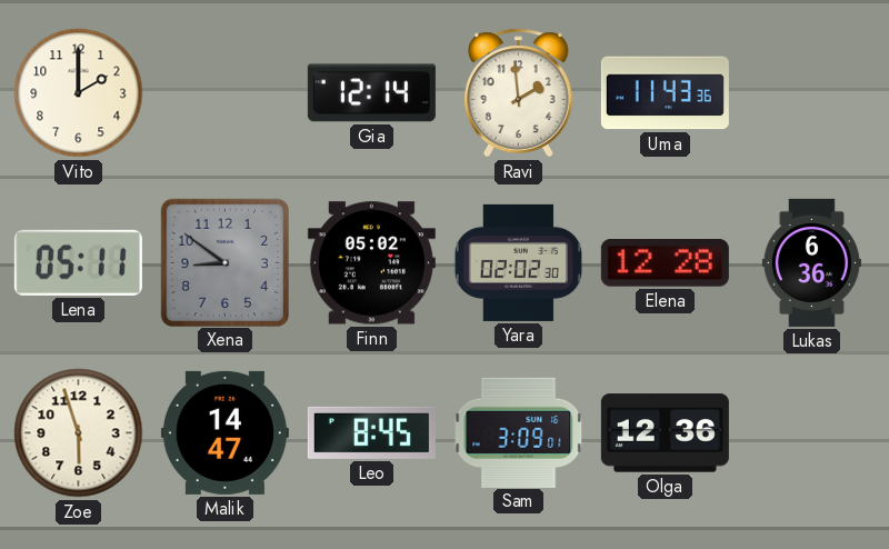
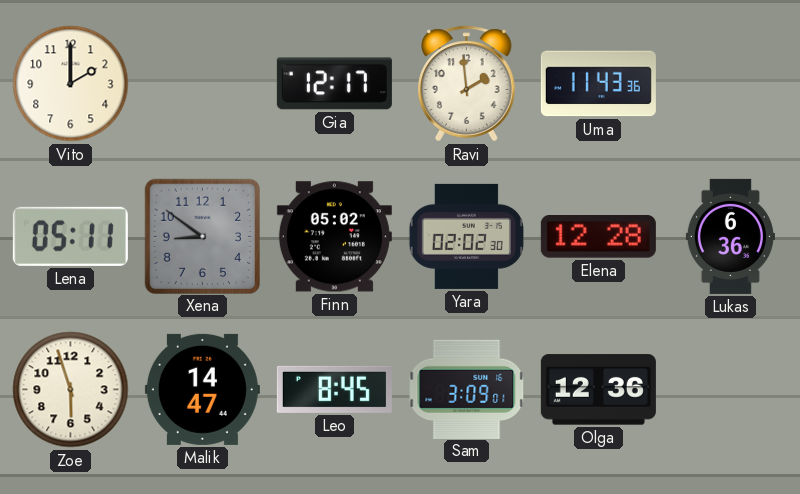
Gia: 12:14 -> 12:17
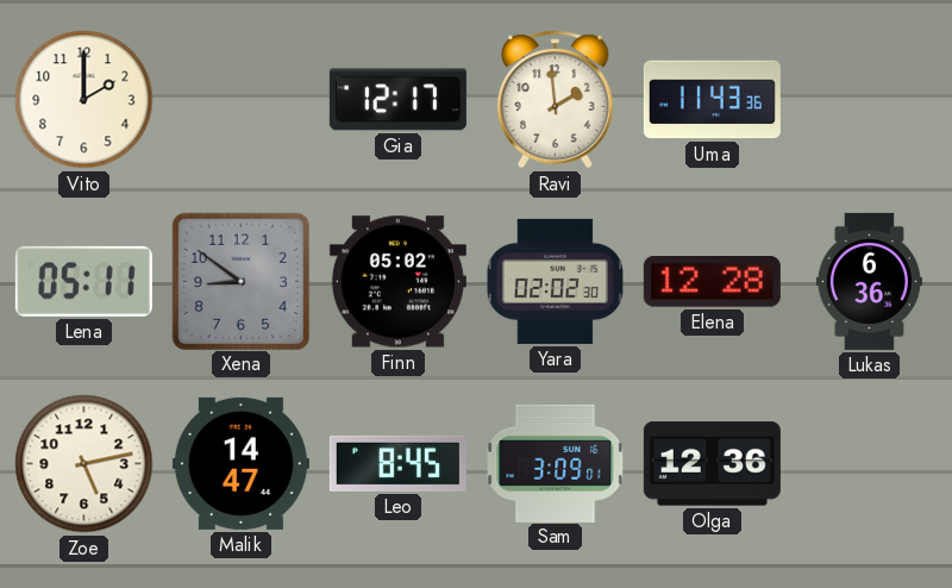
Zoe: 5:57 -> 5:13
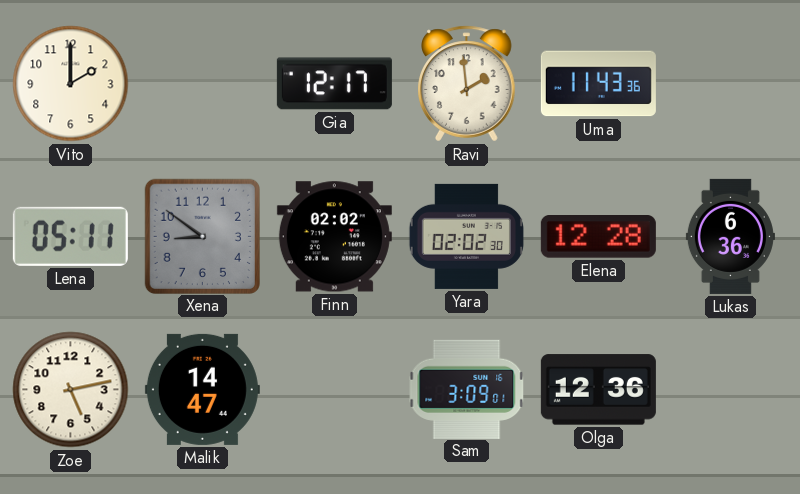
Finn: 05:02 -> 02:02
Leo: 8:45 -> none
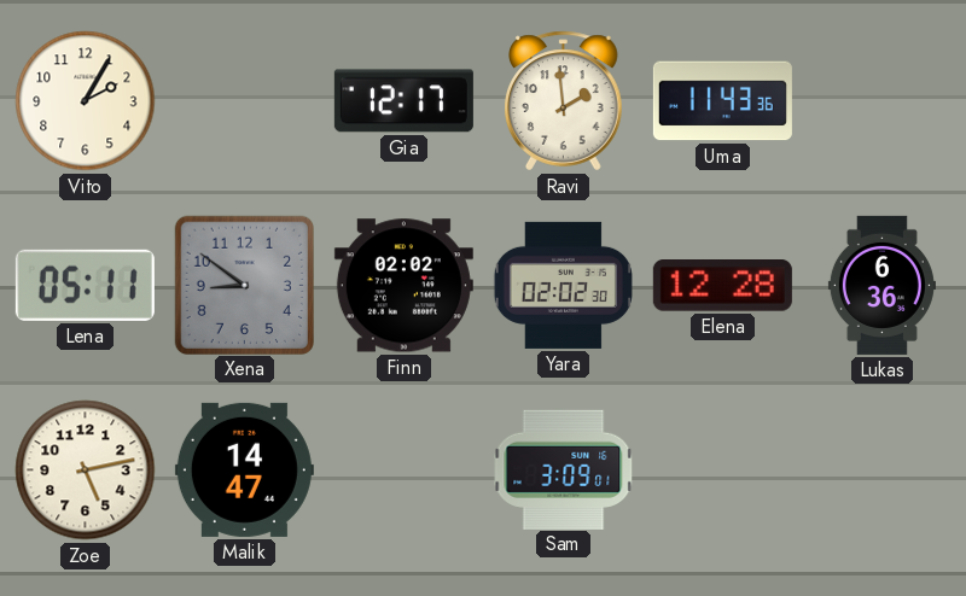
Vito: 2:00 -> 2:05
Olga: 12:36 -> none
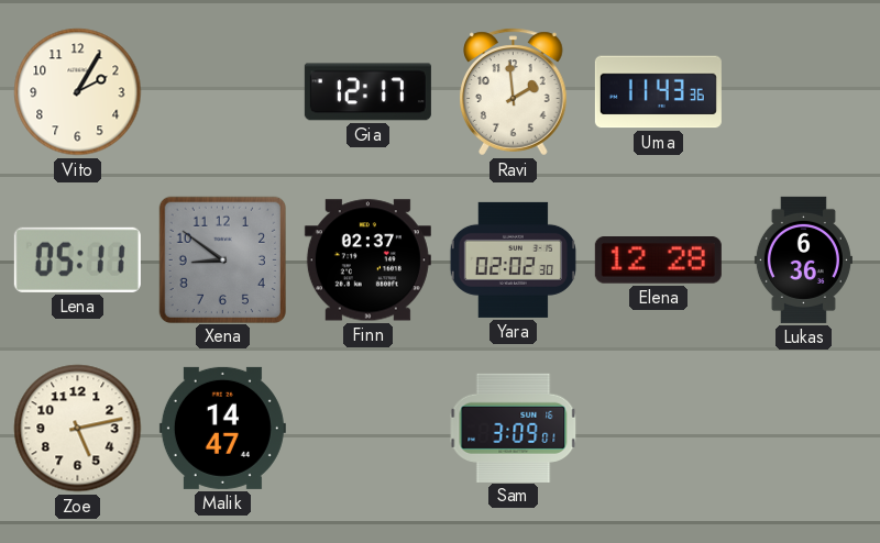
Finn: 02:02 -> 02:37
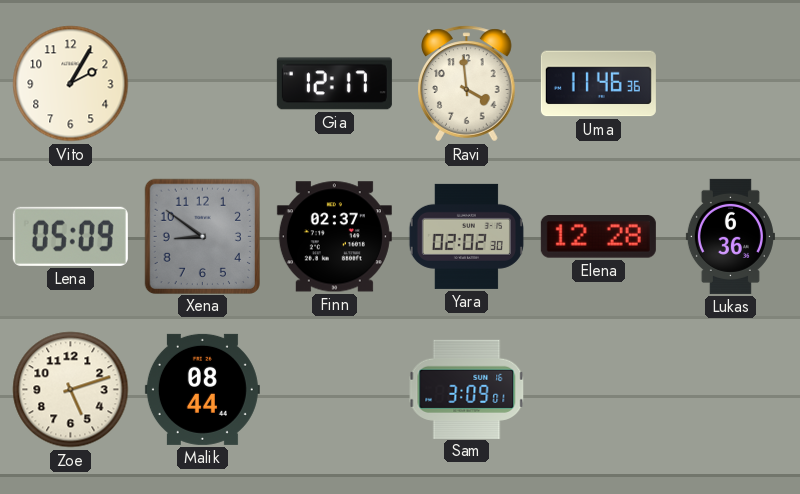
Ravi: 1:59 -> 3:59
Uma: 11:43 -> 11:46
Lena: 05:11 -> 05:09
Zoe: 5:13 -> 5:12
Malik: 14:47 -> 08:44
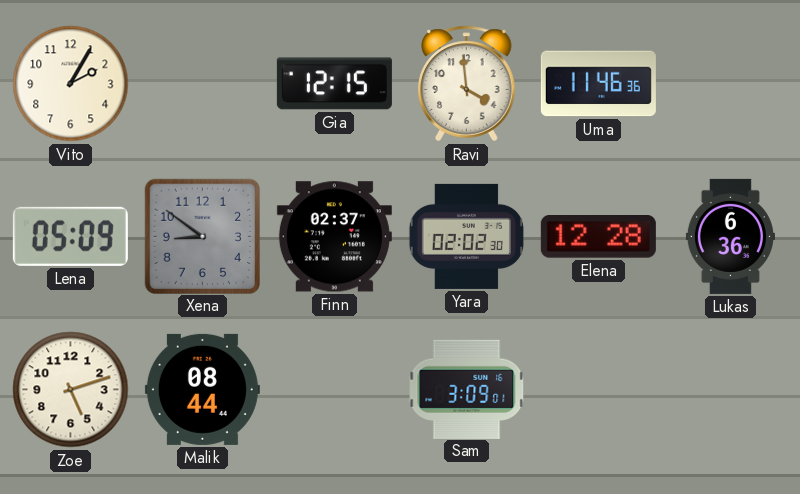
Gia: 12:17 -> 12:15
